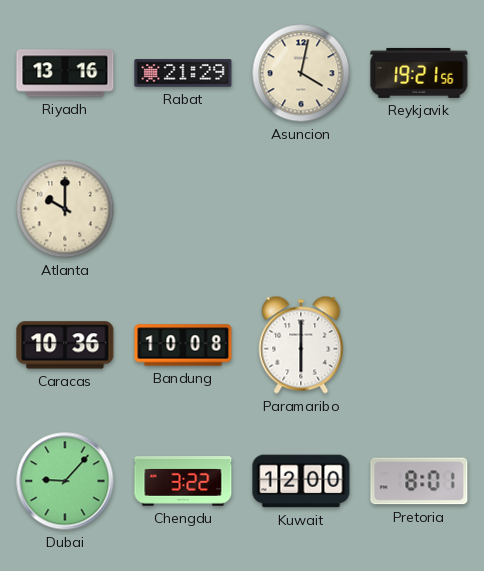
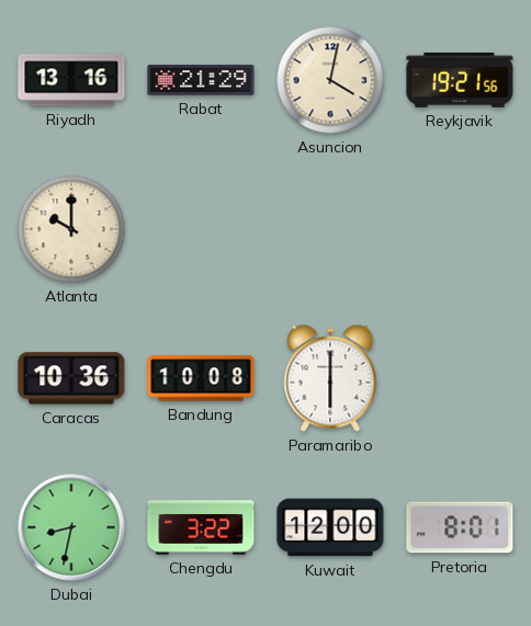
Dubai: 9:07 -> 8:32
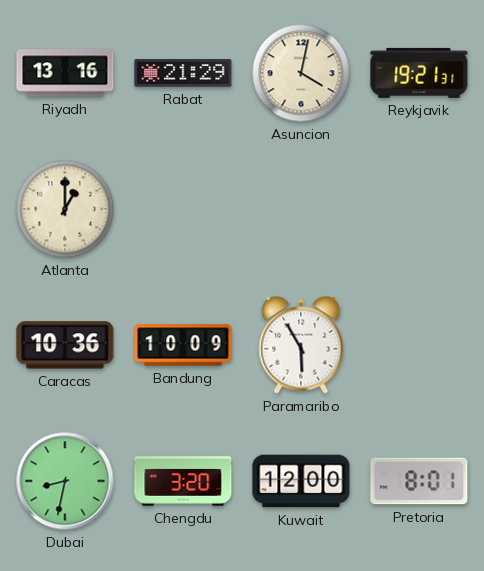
Reykjavik: 19:21:56 -> 19:21:31
Atlanta: 10:00 -> 1:00
Bandung: 10:08 -> 10:09
Paramaribo: 6:00 -> 5:55
Chengdu: 3:22 -> 3:20
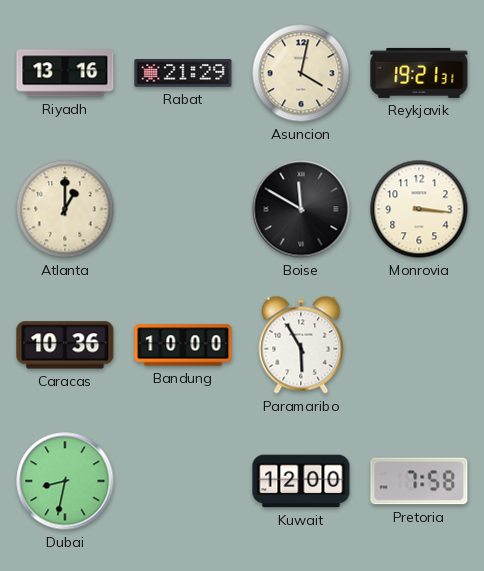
Boise: none -> 11:50
Monrovia: none -> 3:16
Bandung: 10:09 -> 10:00
Chengdu: 3:20 -> none
Pretoria: 8:01 -> 7:58
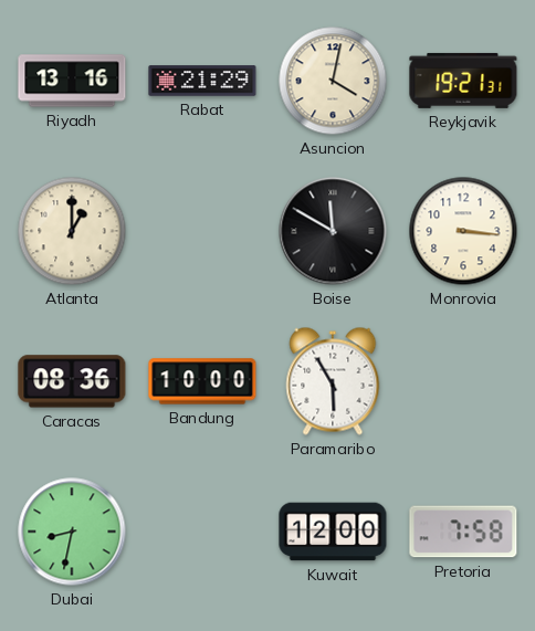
Caracas: 10:36 -> 08:36
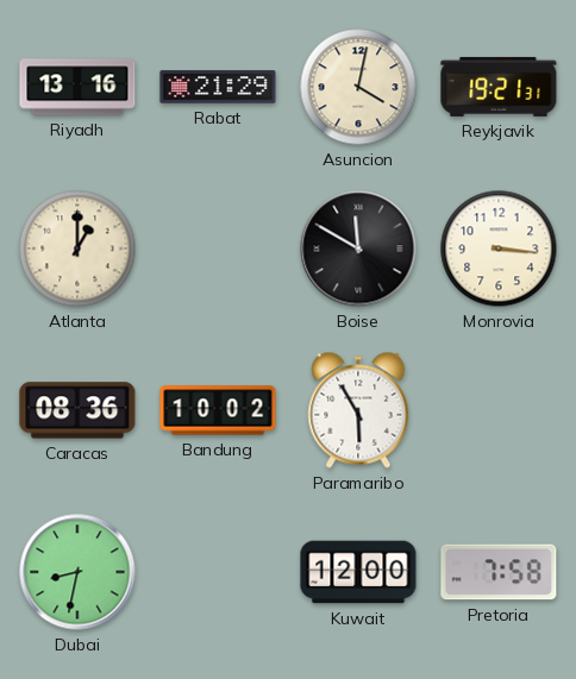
Bandung: 10:00 -> 10:02
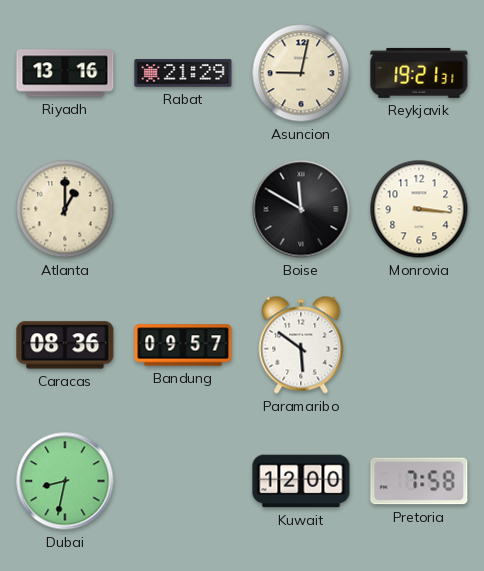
Asuncion: 4:02 -> 9:02
Bandung: 10:02 -> 09:57
Paramaribo: 5:55 -> 5:51
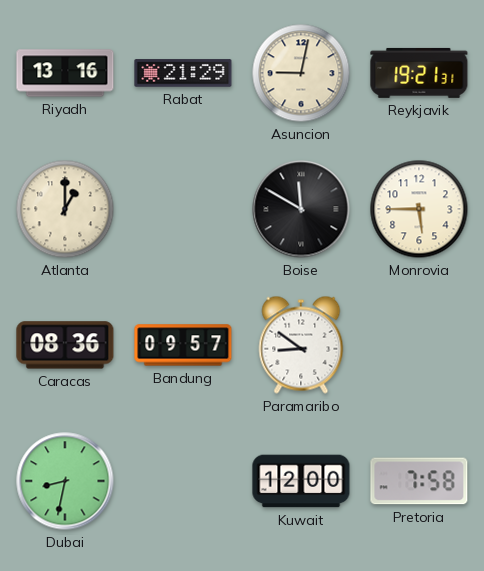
Monrovia: 3:16 -> 5:45
Paramaribo: 5:51 -> 8:51
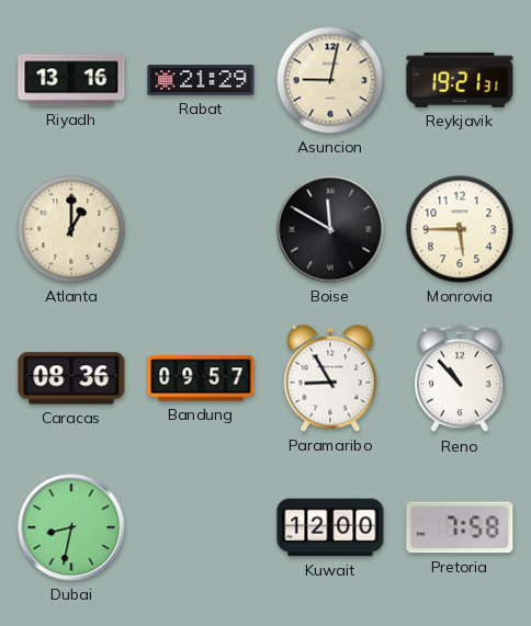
Paramaribo: 8:51 -> 8:55
Reno: none -> 10:53
